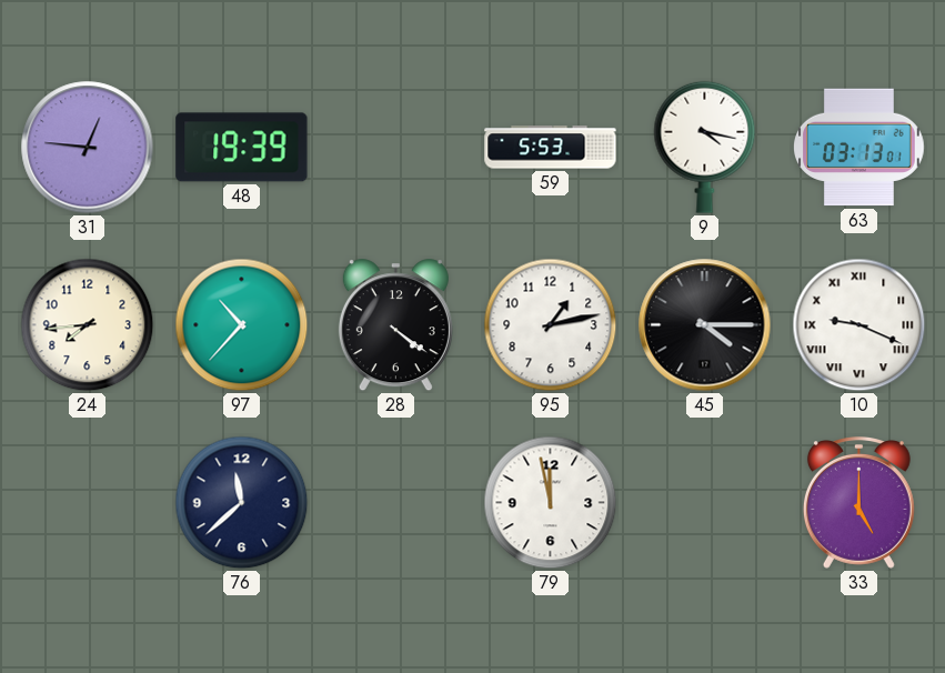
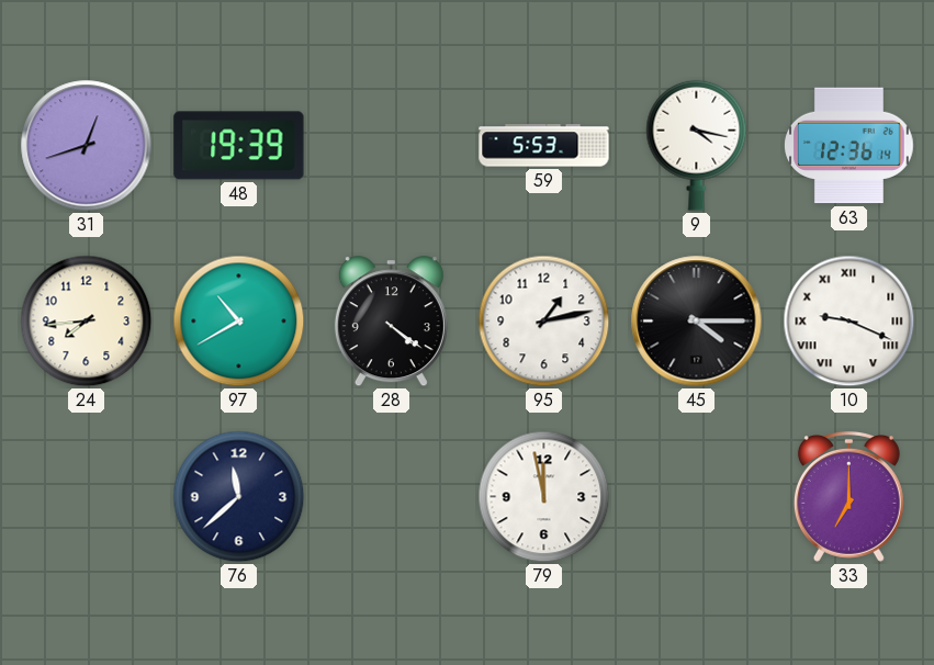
31: 12:46 -> 12:42
63: 03:13 -> 12:36
97: 10:37 -> 10:40
33: 5:00 -> 7:00
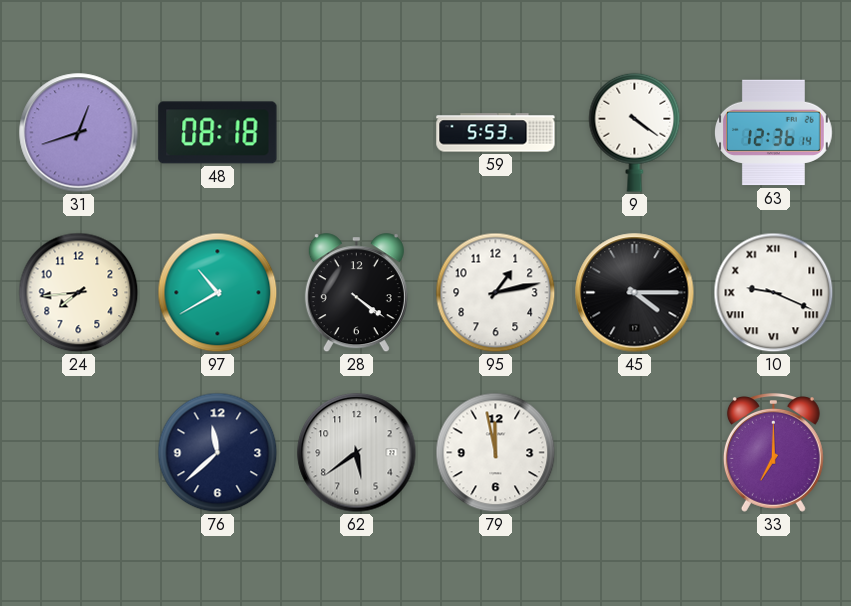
48: 19:39 -> 08:18
9: 4:17 -> 4:21
62: none -> 5:39
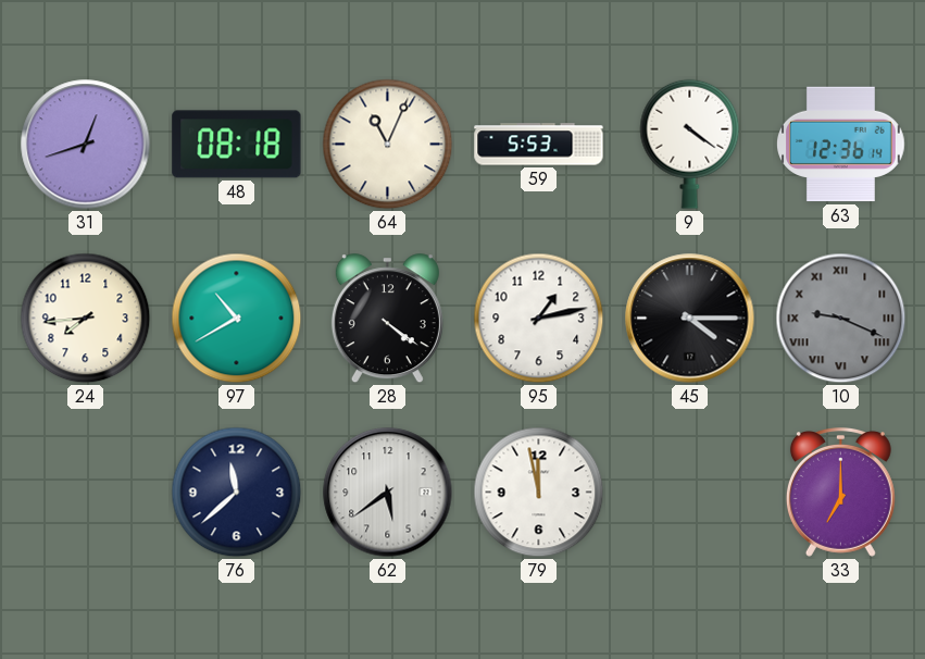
64: none -> 11:04
10 dial: white -> grey
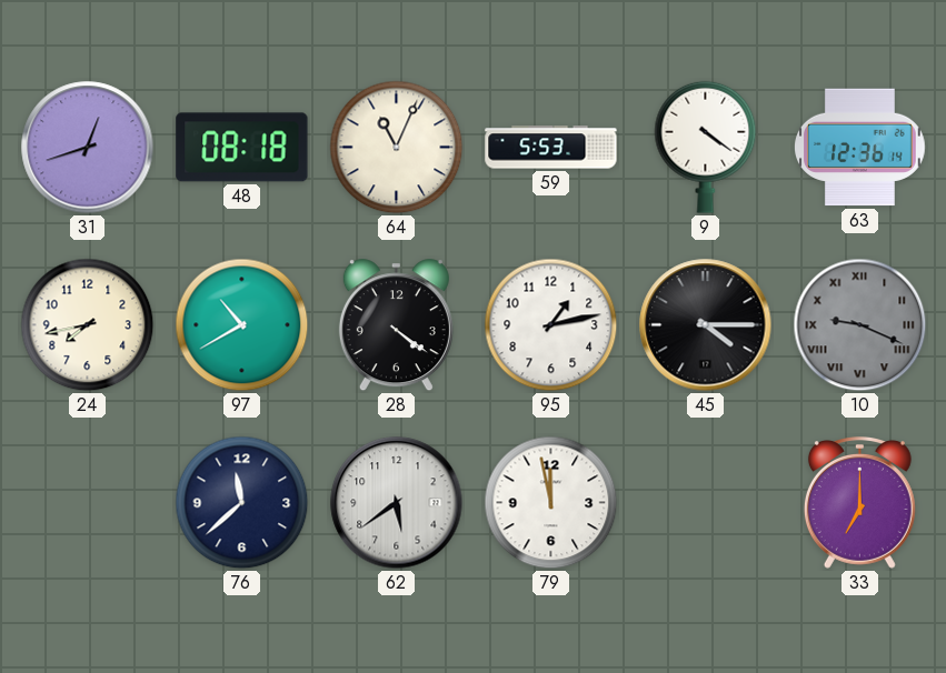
24: 7:44 -> 7:43
